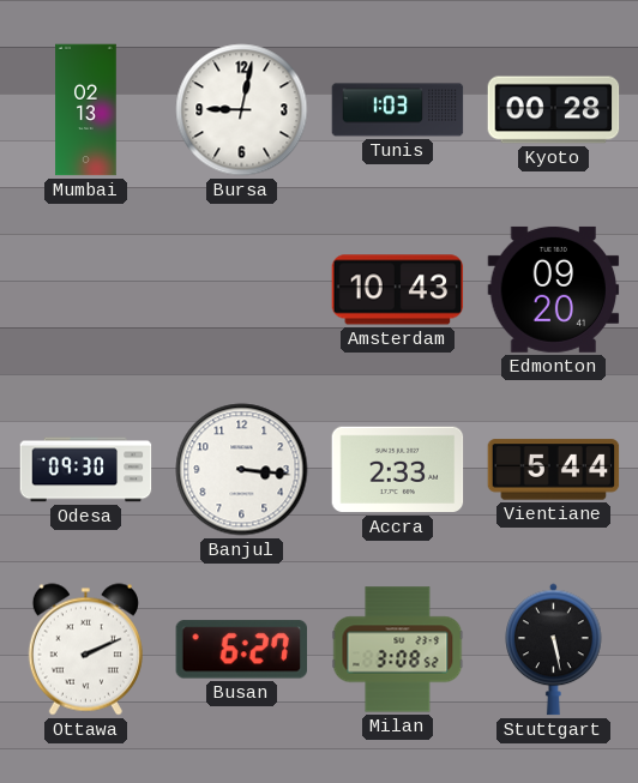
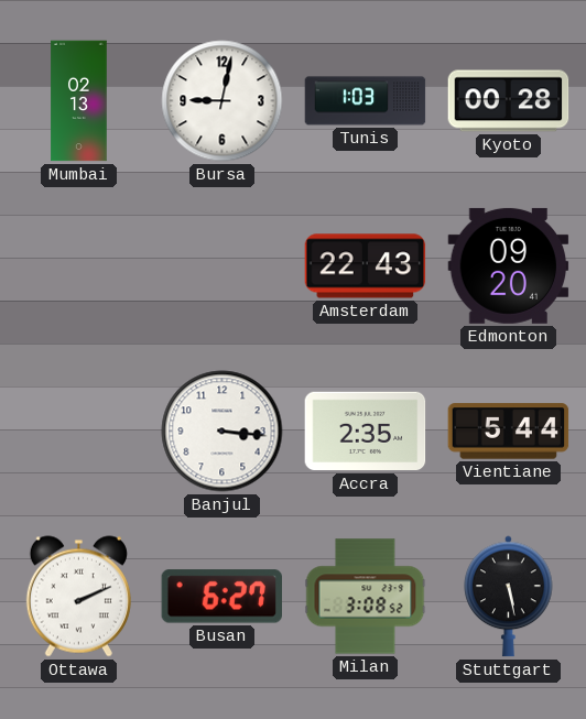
Amsterdam: 10:43 -> 22:43
Odesa: 09:30 -> none
Accra: 2:33 -> 2:35
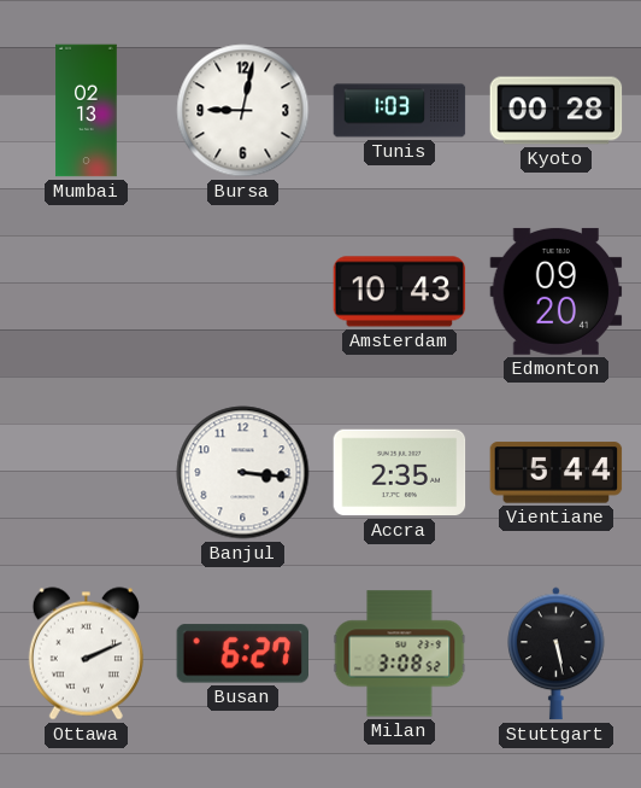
Amsterdam: 22:43 -> 10:43
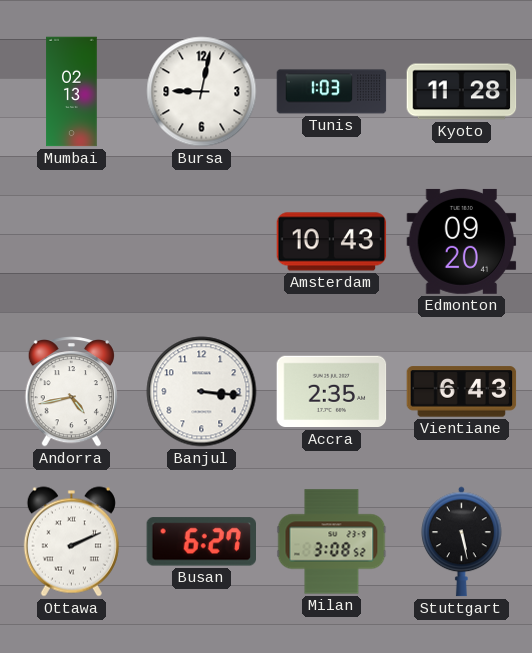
Kyoto: 00:28 -> 11:28
Andorra: none -> 4:43
Vientiane: 5:44 -> 6:43
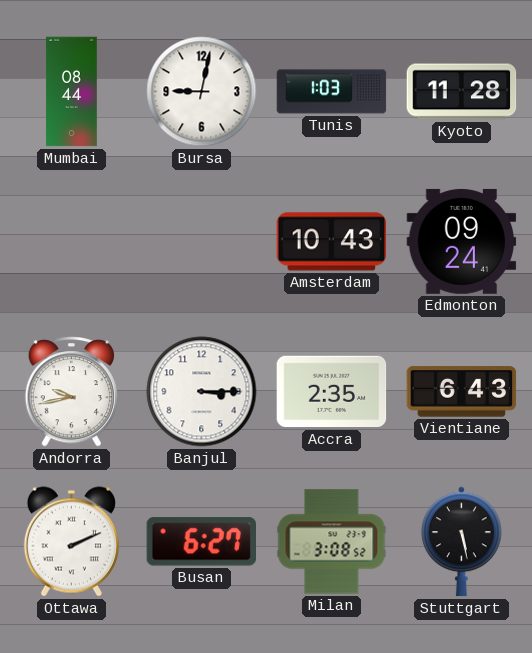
Mumbai: 02:13 -> 08:44
Edmonton: 09:20 -> 09:24
Andorra: 4:43 -> 9:43
Banjul: 3:16 -> 3:15
